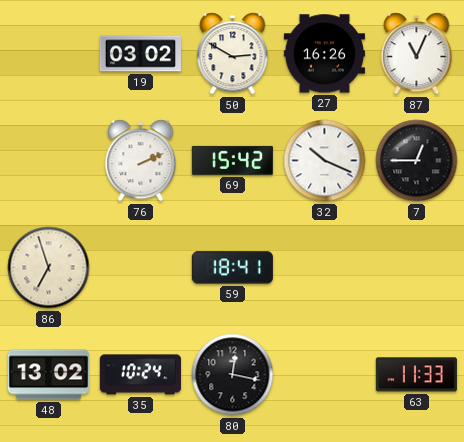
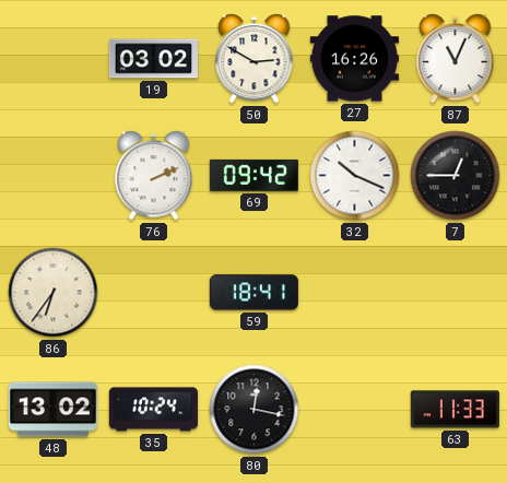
69: 15:42 -> 09:42
86: 6:57 -> 6:36
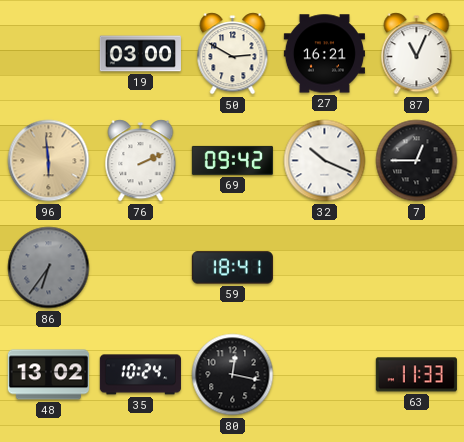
19: 03:02 -> 03:00
27: 16:26 -> 16:21
96: none -> 5:59
86 dial: cream -> grey
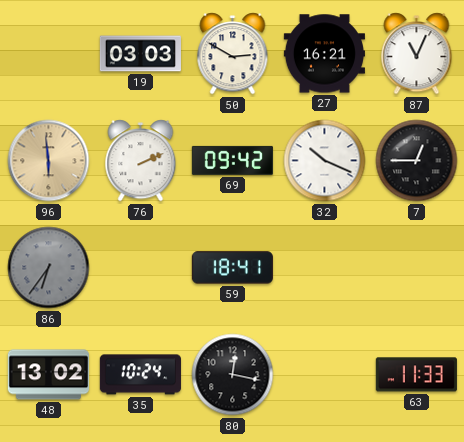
19: 03:00 -> 03:03
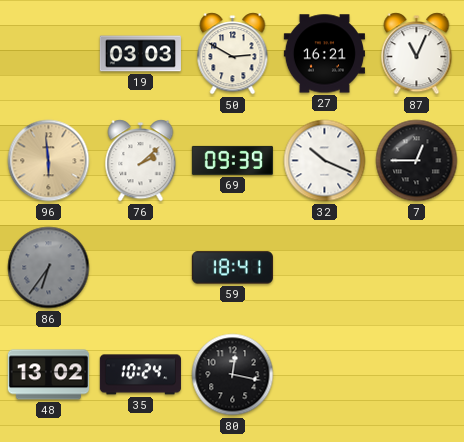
76: 2:11 -> 2:08
69: 09:42 -> 09:39
63: 11:33 -> none
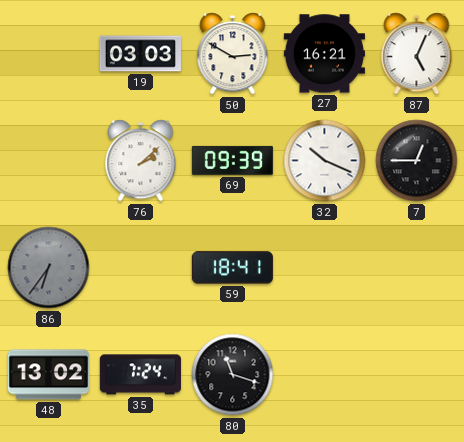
87: 11:04 -> 5:04
96: 5:59 -> none
35: 10:24 -> 7:24
80: 12:17 -> 11:18
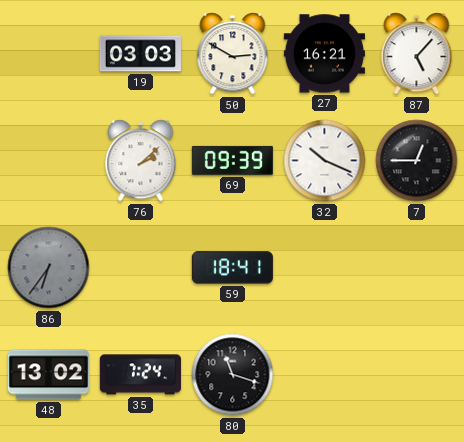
87: 5:04 -> 5:07
